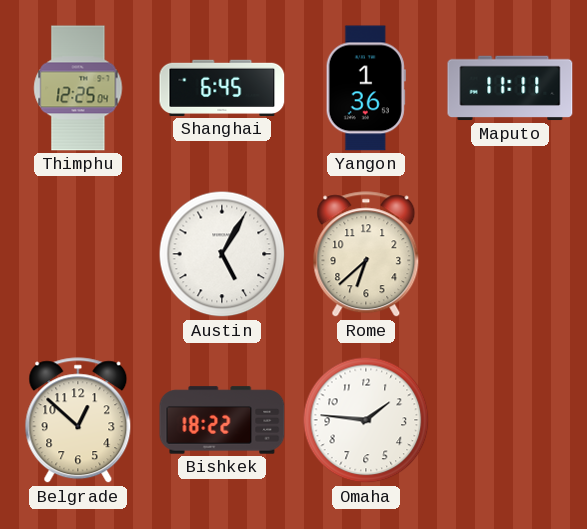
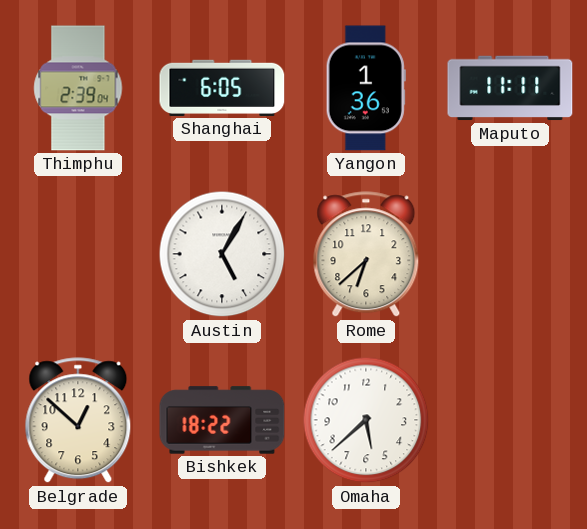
Thimphu: 12:25 -> 2:39
Shanghai: 6:45 -> 6:05
Omaha: 1:46 -> 5:38
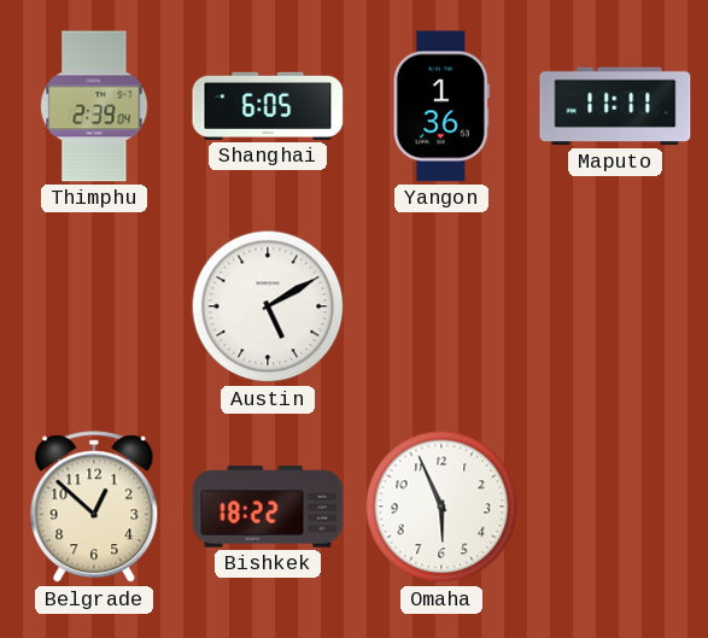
Austin: 5:05 -> 5:10
Rome: 6:38 -> none
Omaha: 5:38 -> 5:56
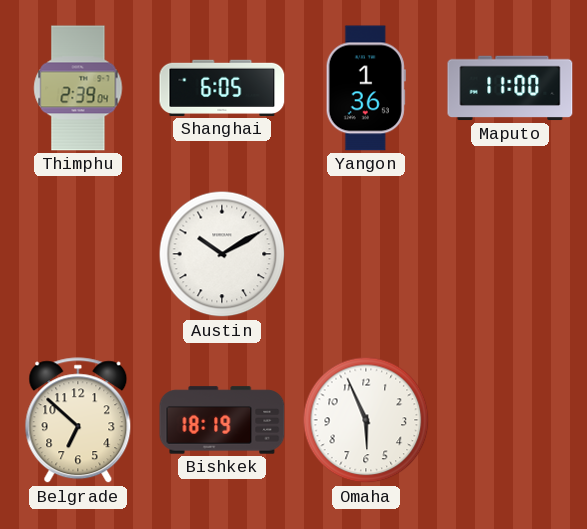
Maputo: 11:11 -> 11:00
Austin: 5:10 -> 10:10
Belgrade: 12:52 -> 6:52
Bishkek: 18:22 -> 18:19
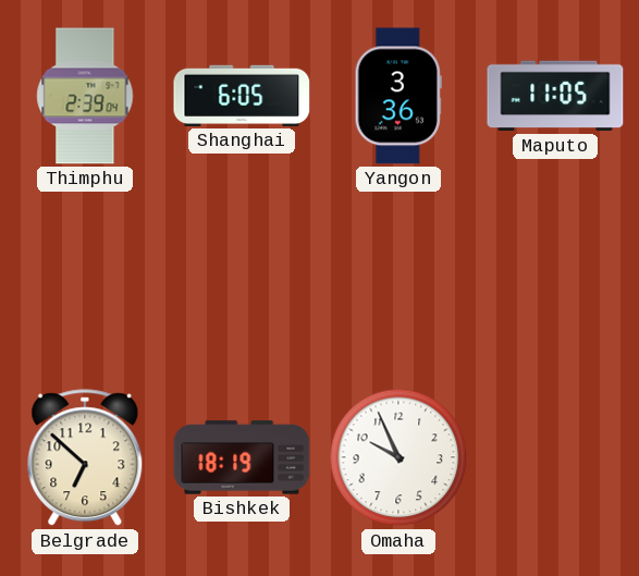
Yangon: 1:36 -> 3:36
Maputo: 11:00 -> 11:05
Austin: 10:10 -> none
Omaha: 5:56 -> 9:56
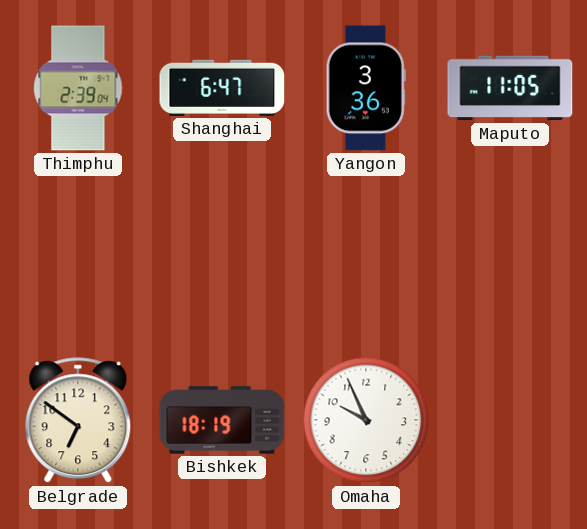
Shanghai: 6:05 -> 6:47
Belgrade: 6:52 -> 6:51
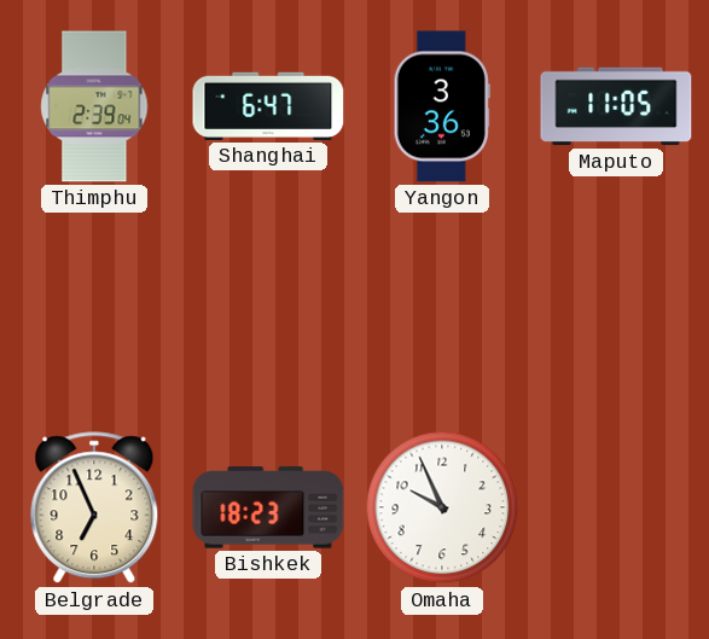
Belgrade: 6:51 -> 6:56
Bishkek: 18:19 -> 18:23
